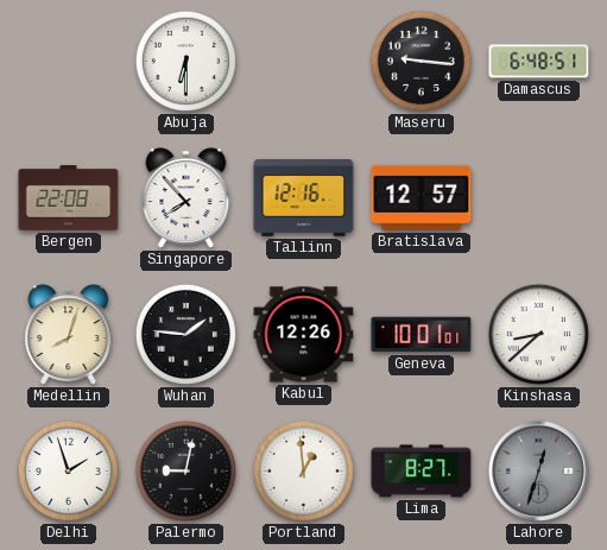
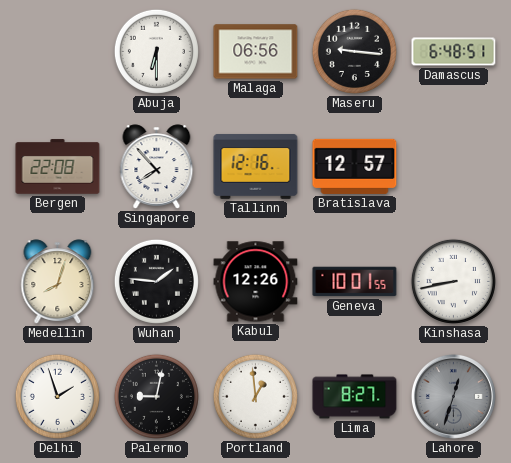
Malaga: none -> 06:56
Geneva: 10:01:01 -> 10:01:55
Kinshasa: 8:38 -> 8:43
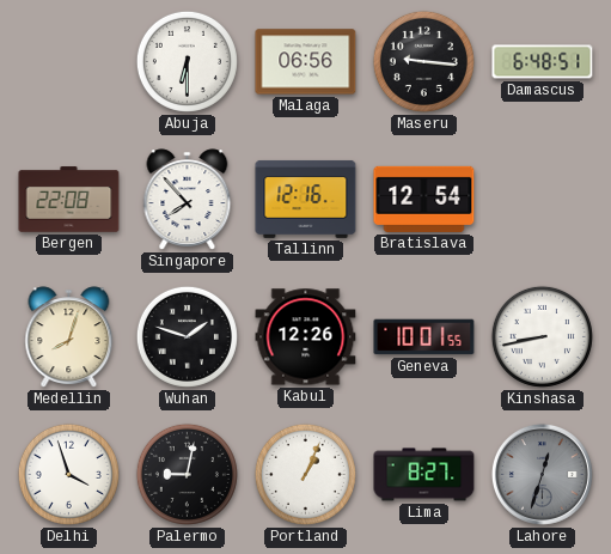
Bratislava: 12:57 -> 12:54
Wuhan: 1:46 -> 1:48
Delhi: 1:57 -> 3:57
Portland: 12:59 -> 1:04
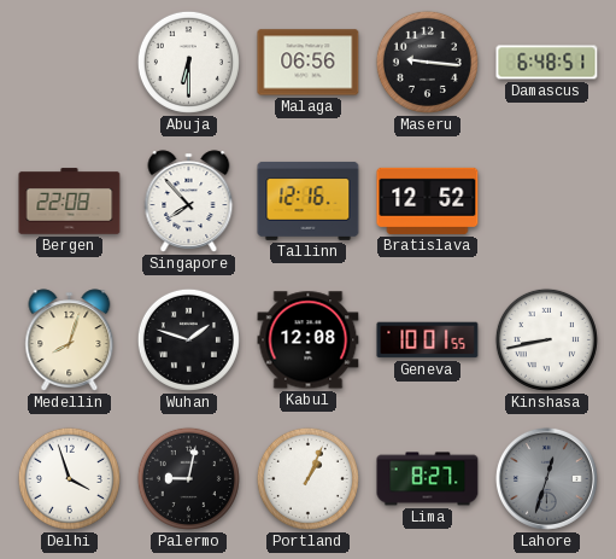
Bratislava: 12:54 -> 12:52
Kabul: 12:26 -> 12:08
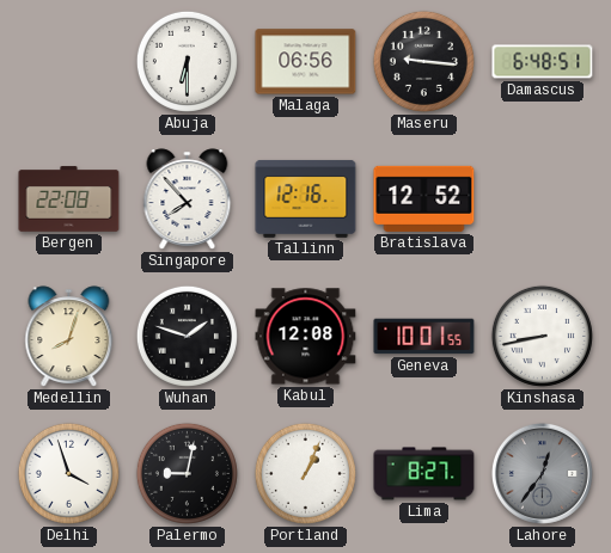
Lahore: 12:33 -> 12:36
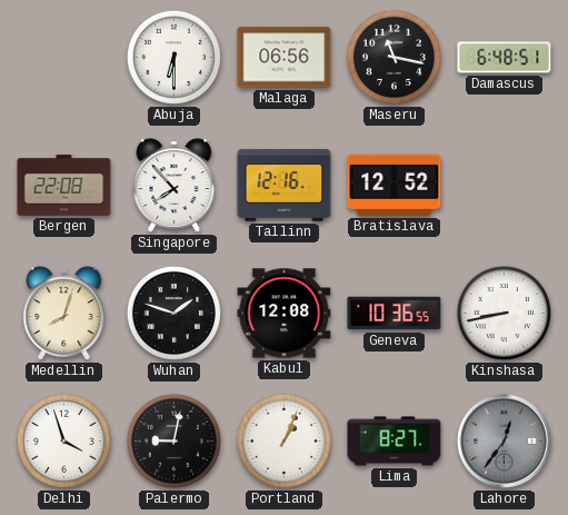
Maseru: 9:16 -> 11:17
Geneva: 10:01 -> 10:36
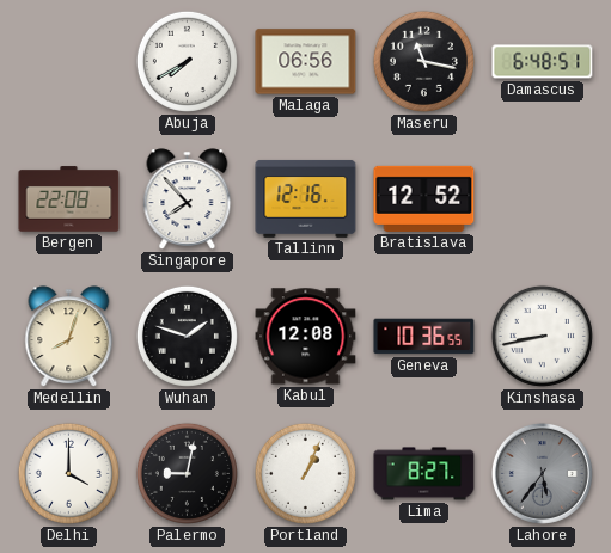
Abuja: 6:30 -> 7:40
Delhi: 3:57 -> 4:00
Lahore: 12:36 -> 5:36
